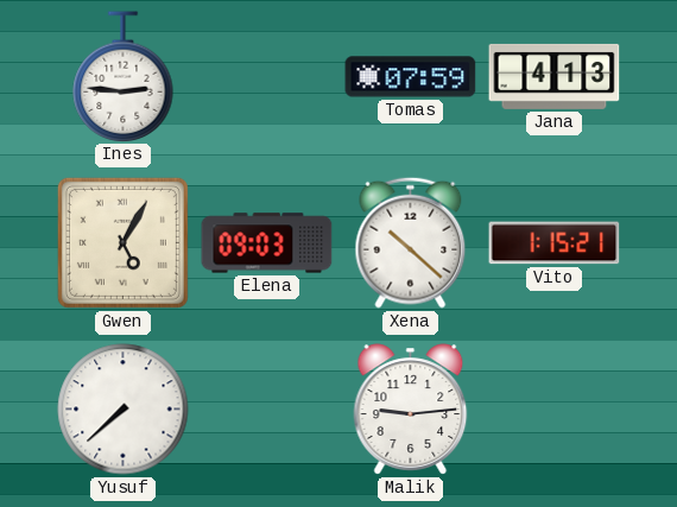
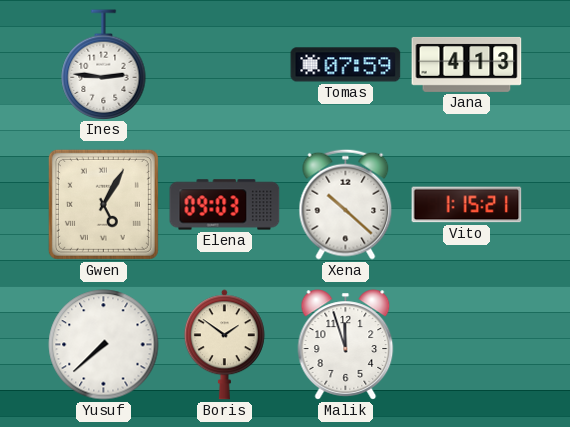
Boris: none -> 1:51
Malik: 9:14 -> 11:57
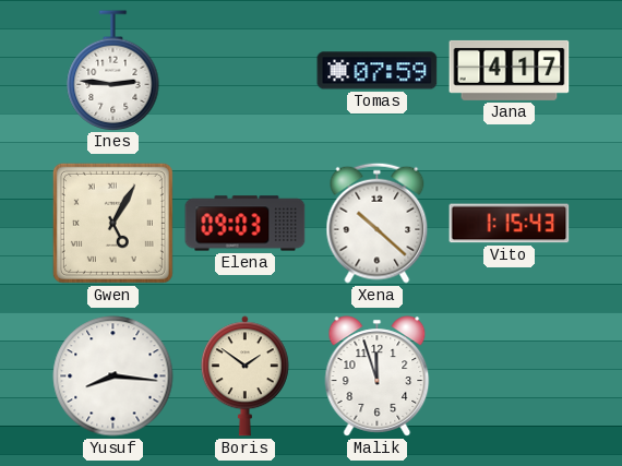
Jana: 4:13 -> 4:17
Vito: 1:15:21 -> 1:15:43
Yusuf: 7:38 -> 8:16
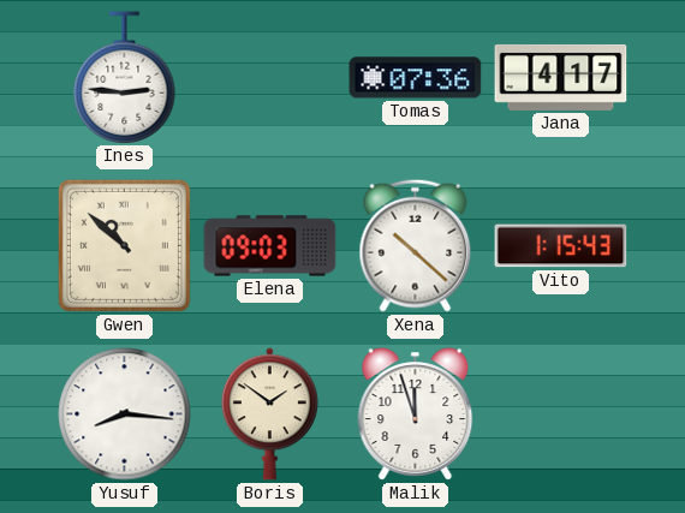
Tomas: 07:59 -> 07:36
Gwen: 5:05 -> 10:52
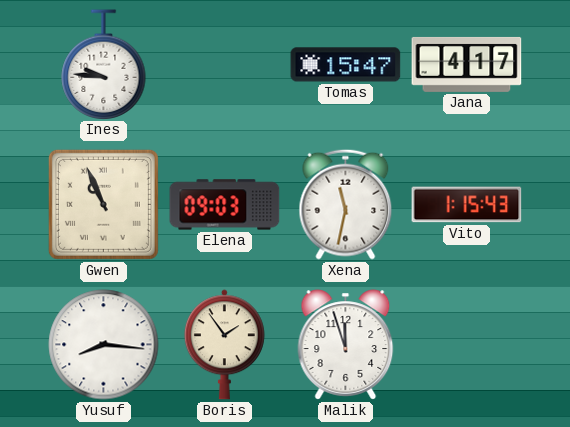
Ines: 2:46 -> 9:46
Tomas: 07:36 -> 15:47
Gwen: 10:52 -> 10:56
Xena: 10:22 -> 11:32
Boris: 1:51 -> 1:54
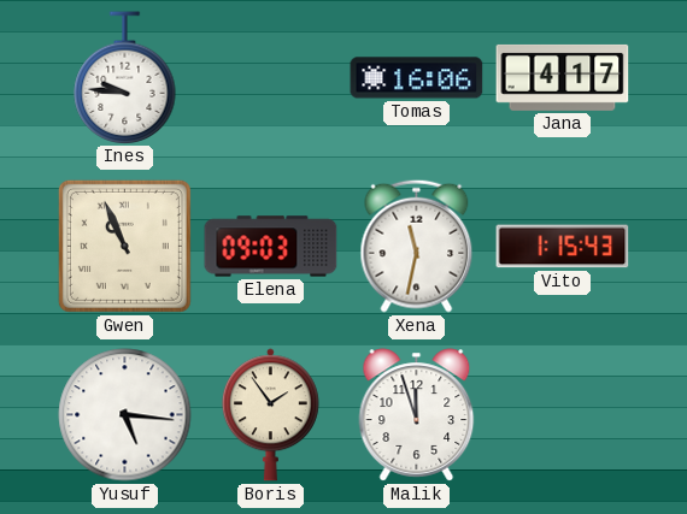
Tomas: 15:47 -> 16:06
Yusuf: 8:16 -> 5:16
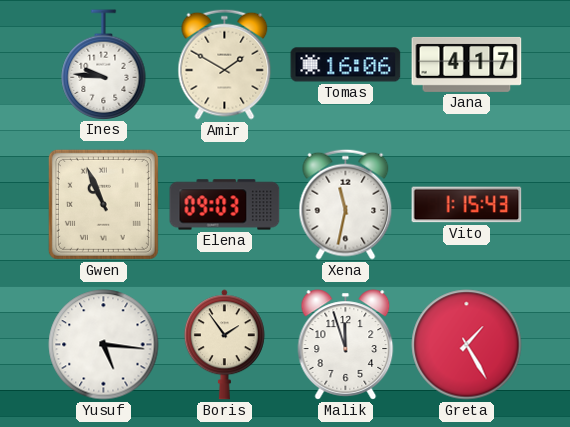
Amir: none -> 1:50
Greta: none -> 1:25
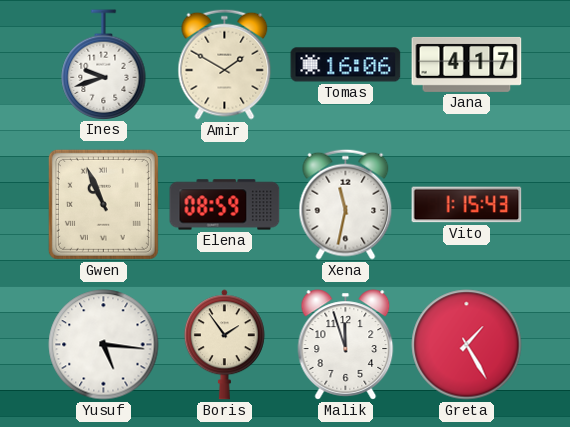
Ines: 9:46 -> 9:42
Elena: 09:03 -> 08:59
